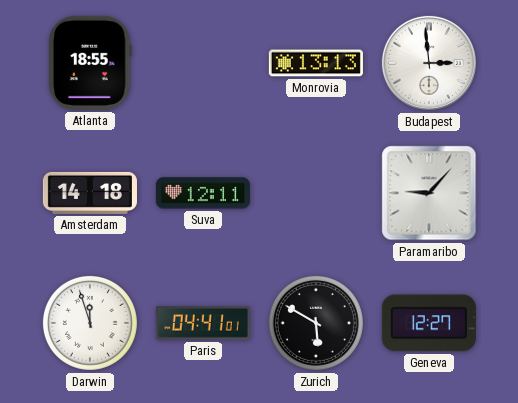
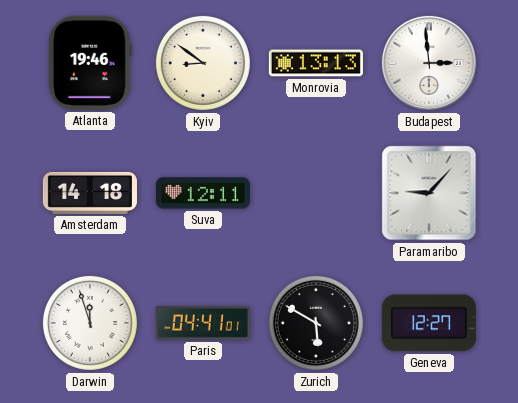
Atlanta: 18:55 -> 19:46
Kyiv: none -> 8:51
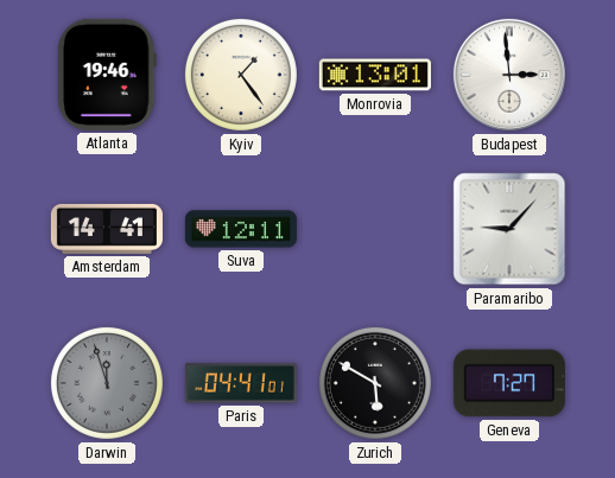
Kyiv: 8:51 -> 1:24
Monrovia: 13:13 -> 13:01
Amsterdam: 14:18 -> 14:41
Darwin dial: white -> grey
Geneva: 12:27 -> 7:27
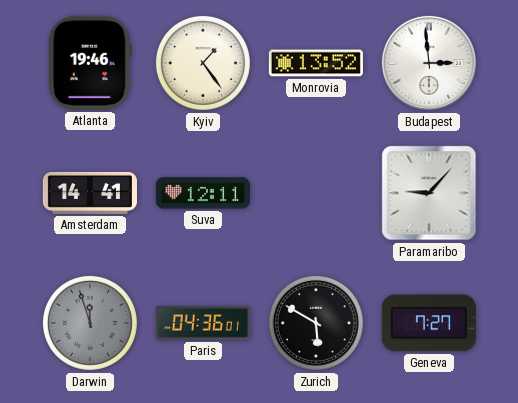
Monrovia: 13:01 -> 13:52
Paris: 04:41 -> 04:36
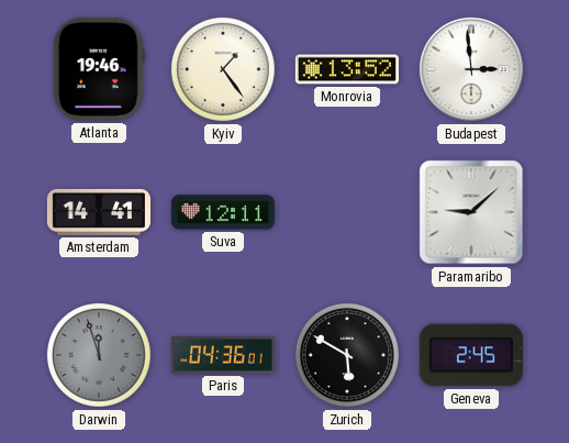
Paramaribo: 9:07 -> 9:08
Geneva: 7:27 -> 2:45
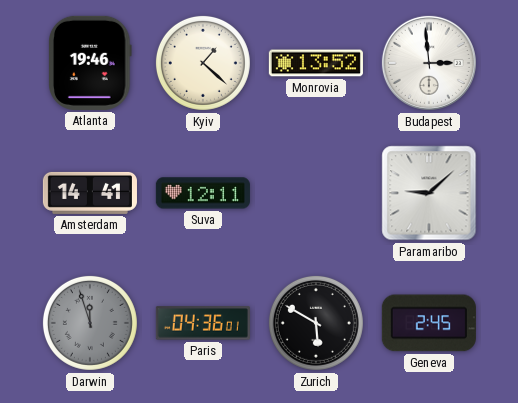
Kyiv: 1:24 -> 1:22
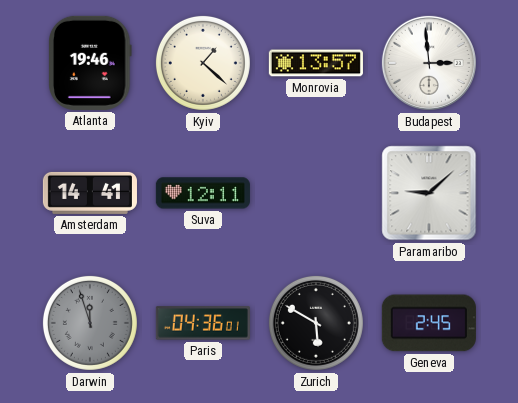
Monrovia: 13:52 -> 13:57
